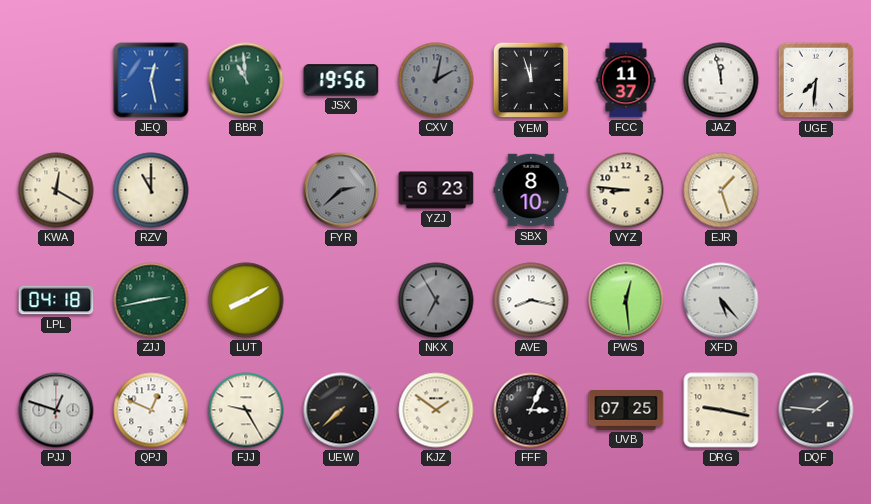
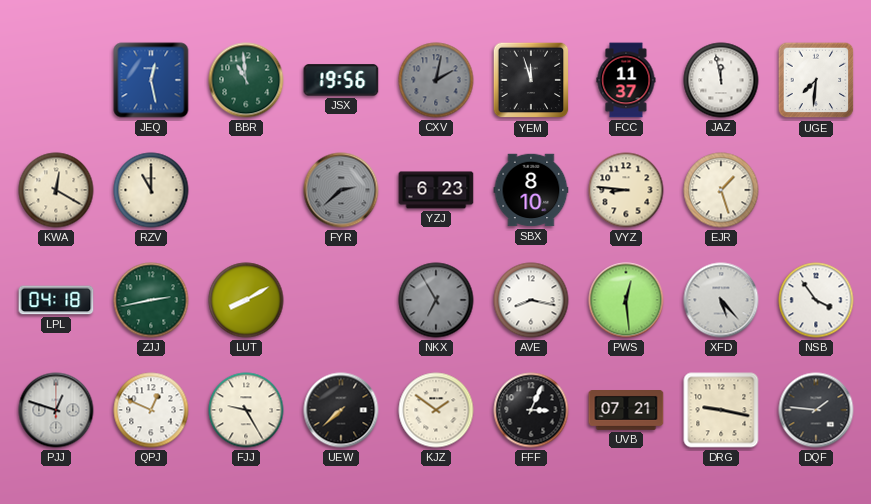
NSB: none -> 3:54
UVB: 07:25 -> 07:21
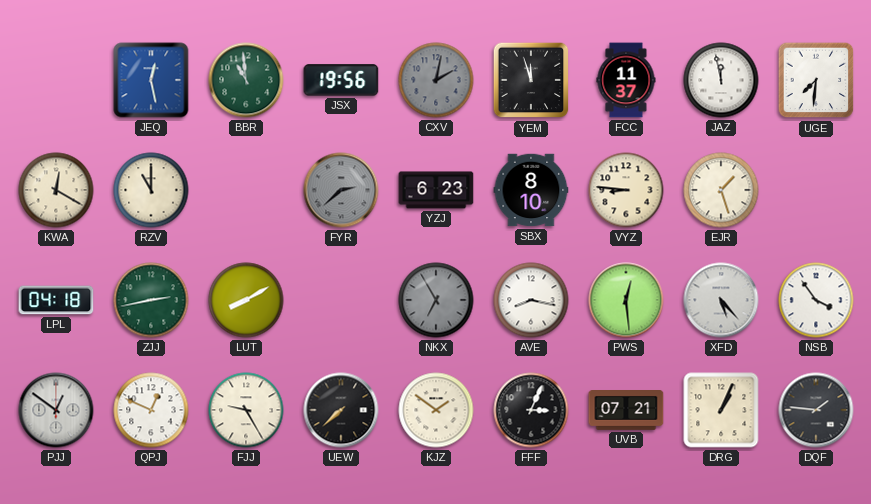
PJJ: 12:48 -> 12:51
DRG: 9:17 -> 1:04
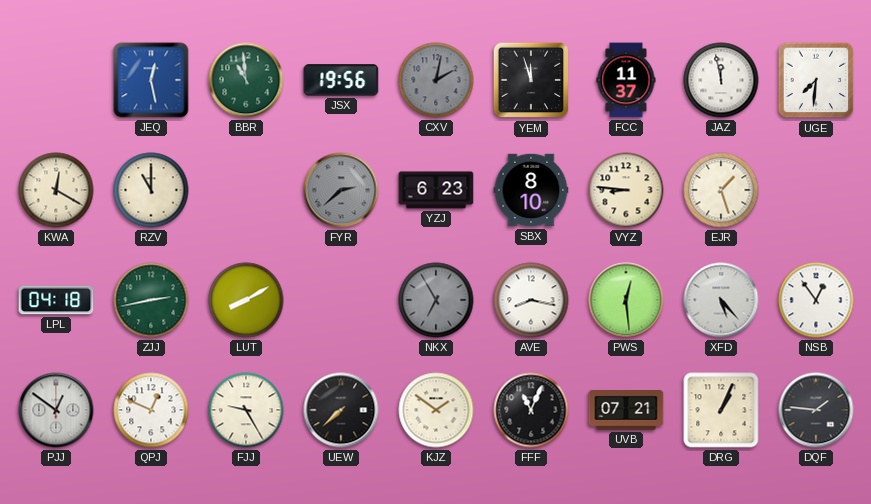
NSB: 3:54 -> 12:54
FFF: 3:04 -> 11:04
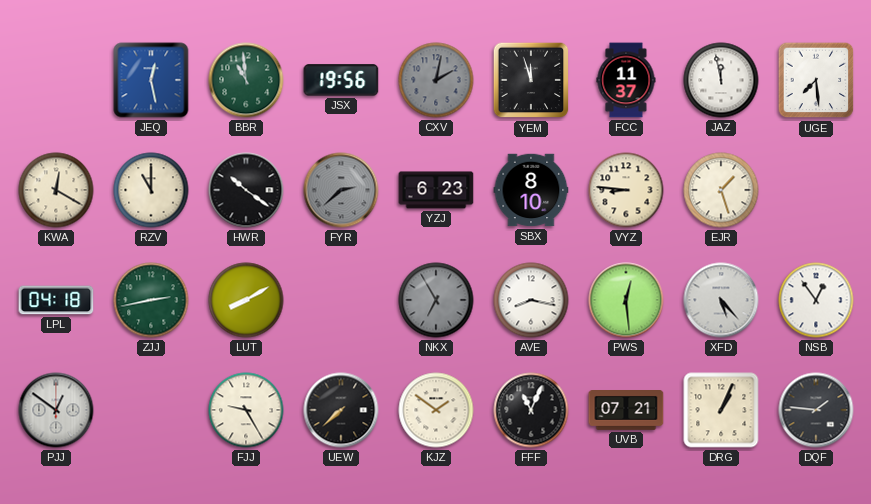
UGE: 7:31 -> 7:29
HWR: none -> 10:21
QPJ: 12:49 -> none
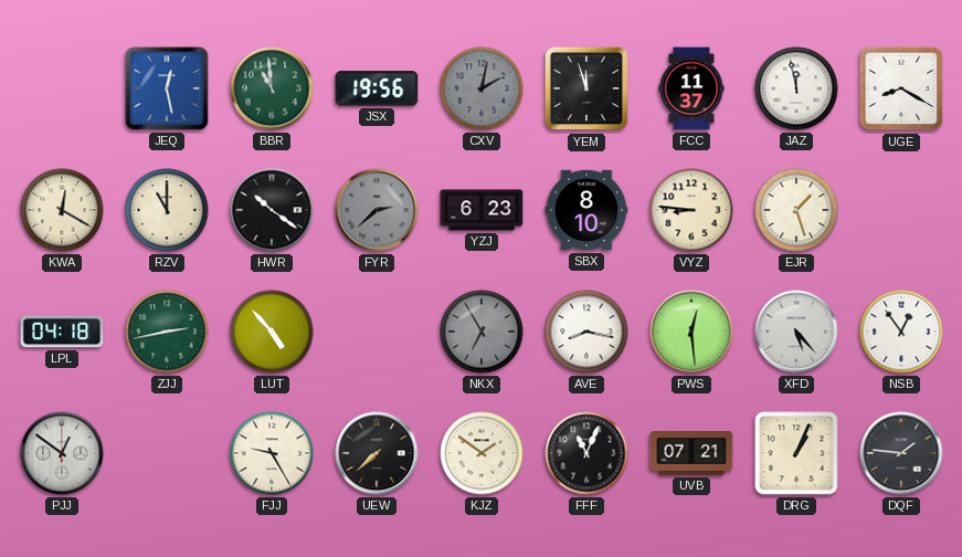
UGE: 7:29 -> 8:20
LUT: 8:10 -> 4:53
